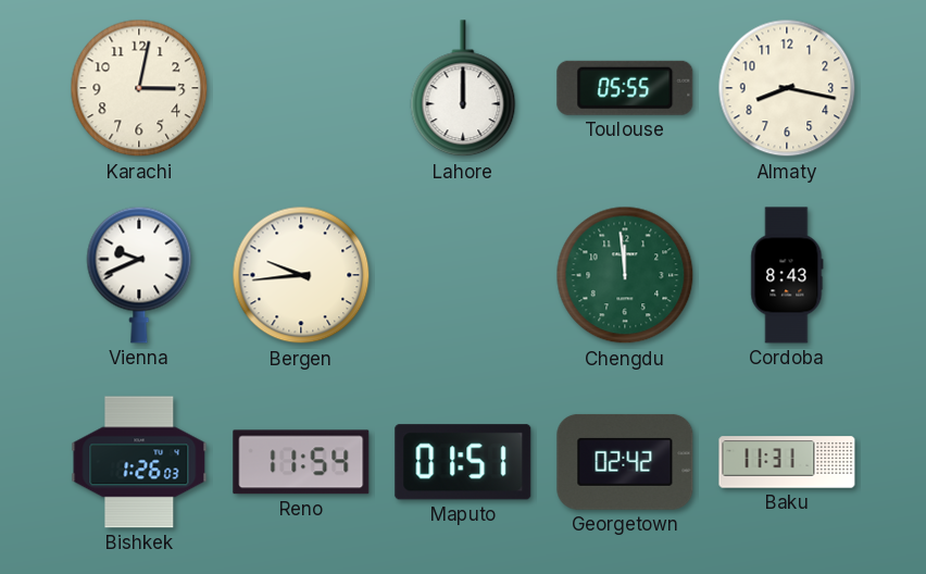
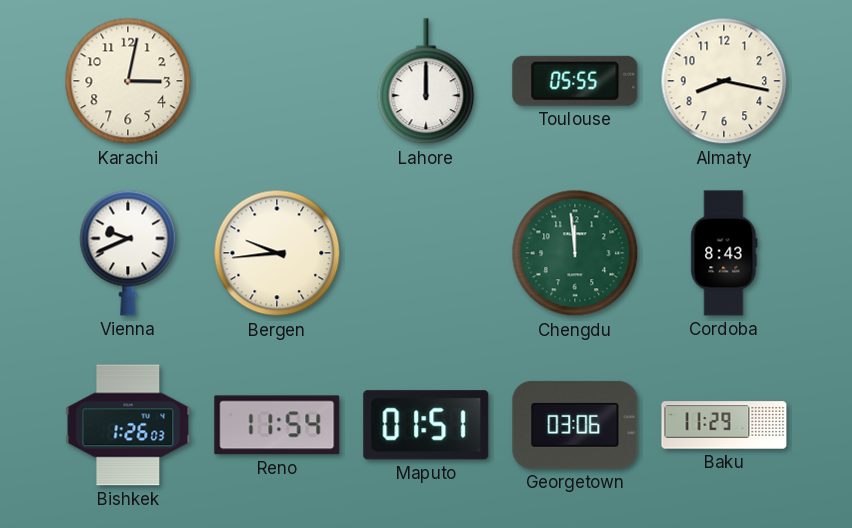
Georgetown: 02:42 -> 03:06
Baku: 11:31 -> 11:29
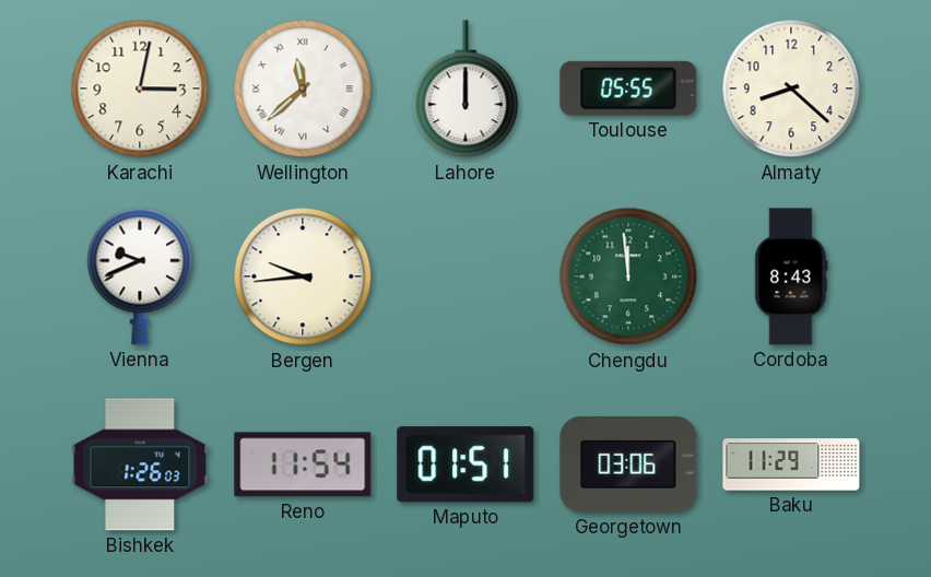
Wellington: none -> 11:38
Almaty: 8:17 -> 8:22
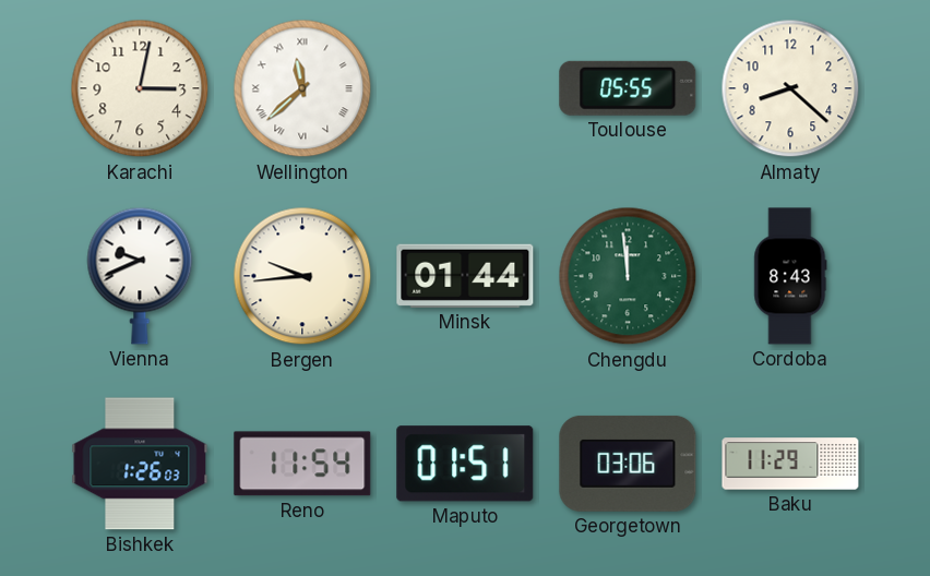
Lahore: 12:00 -> none
Minsk: none -> 01:44
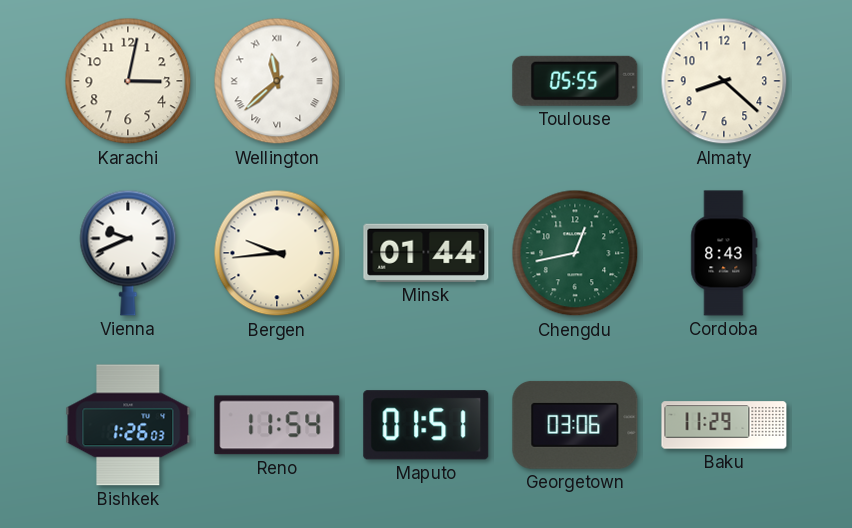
Chengdu: 11:59 -> 12:43
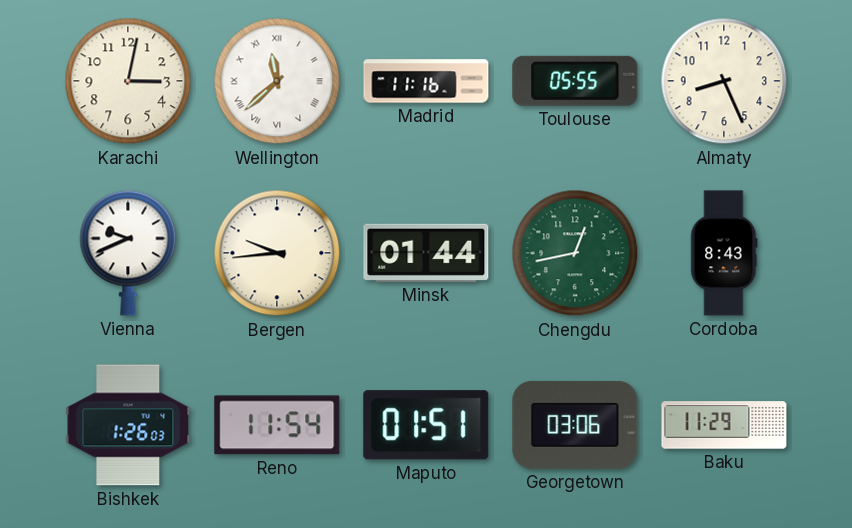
Madrid: none -> 11:16
Almaty: 8:22 -> 8:26
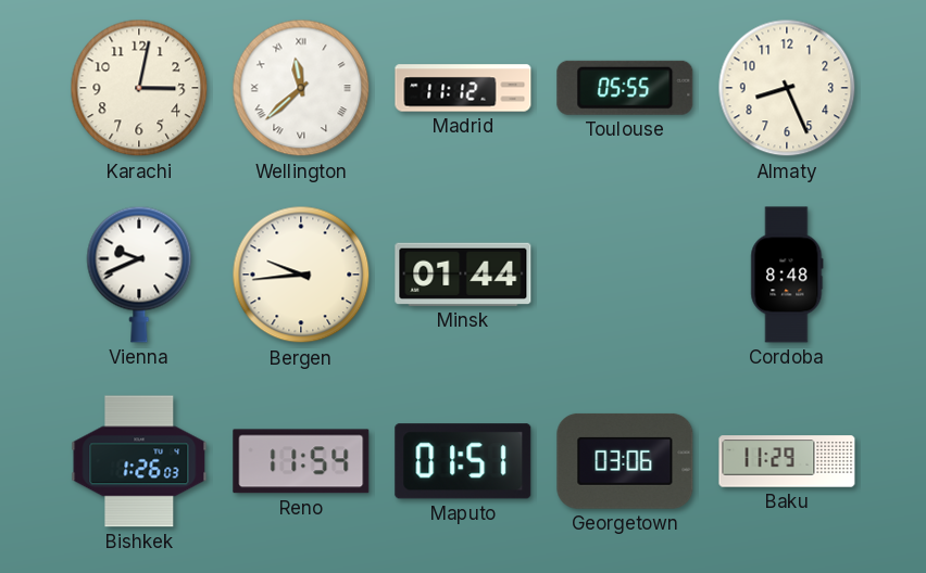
Madrid: 11:16 -> 11:12
Chengdu: 12:43 -> none
Cordoba: 8:43 -> 8:48
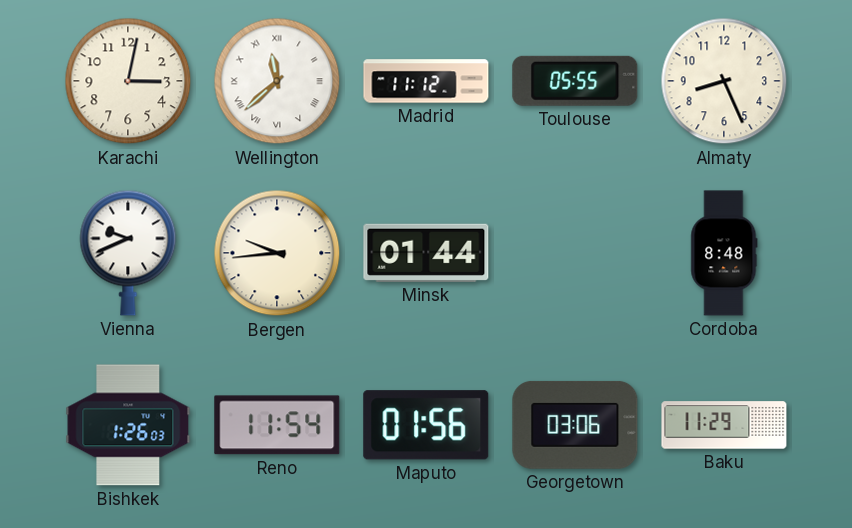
Maputo: 01:51 -> 01:56
